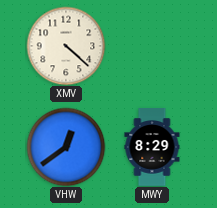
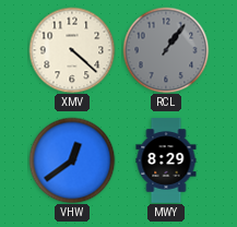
RCL: none -> 1:06
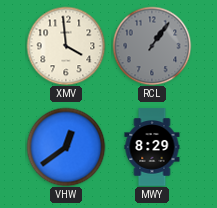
XMV: 4:22 -> 3:59
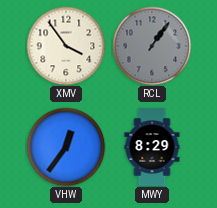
XMV: 3:59 -> 3:54
VHW: 12:39 -> 12:36
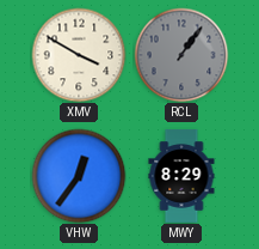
XMV: 3:54 -> 3:50
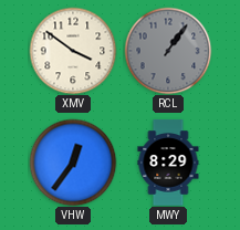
XMV: 3:50 -> 3:51
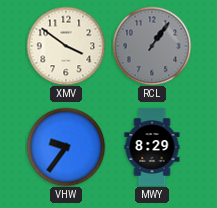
VHW: 12:36 -> 9:36
